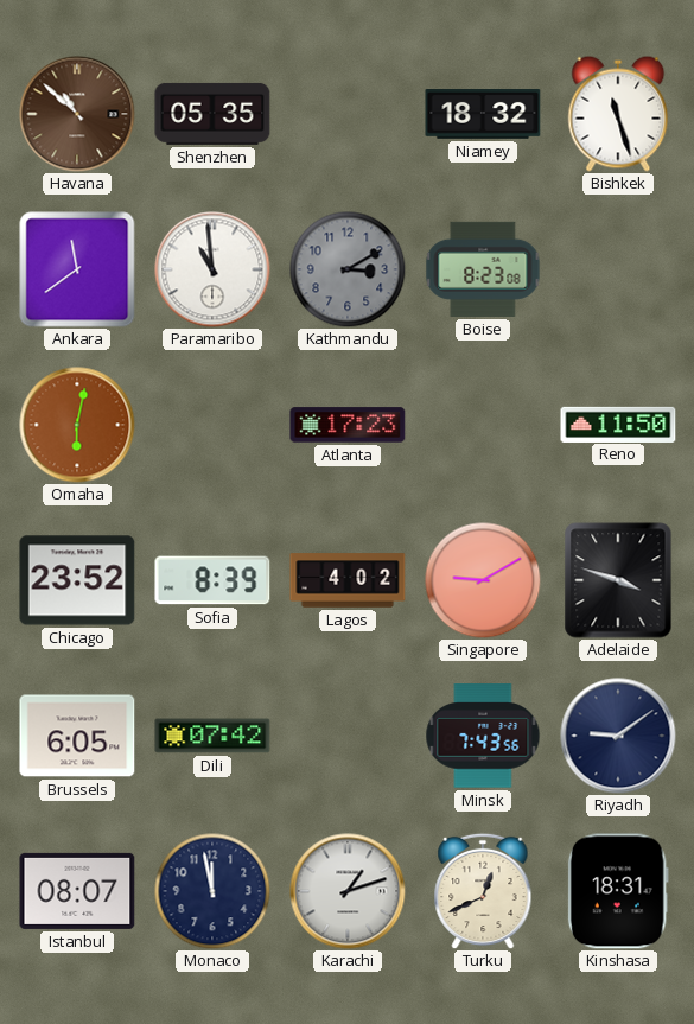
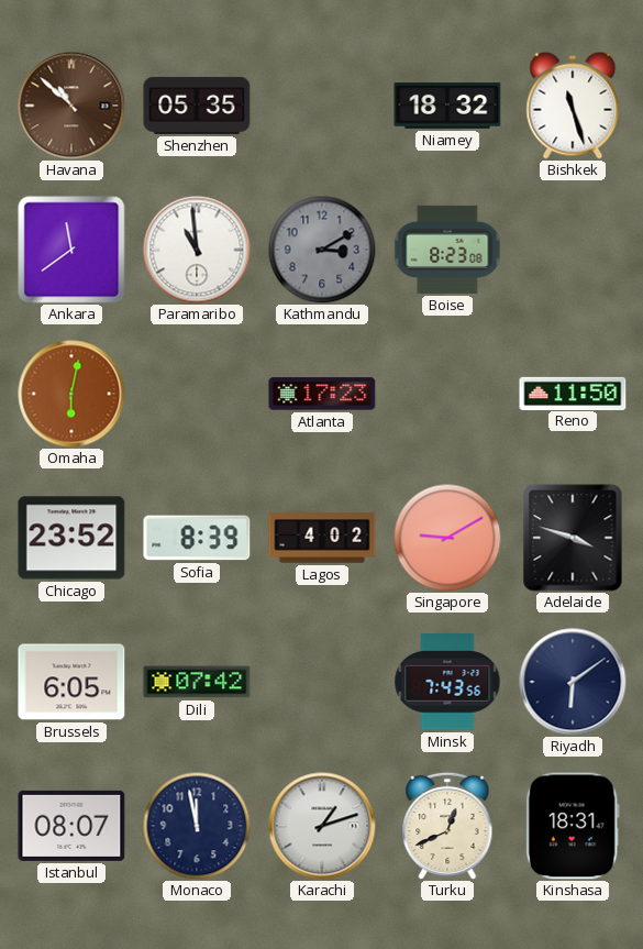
Riyadh: 9:09 -> 6:09
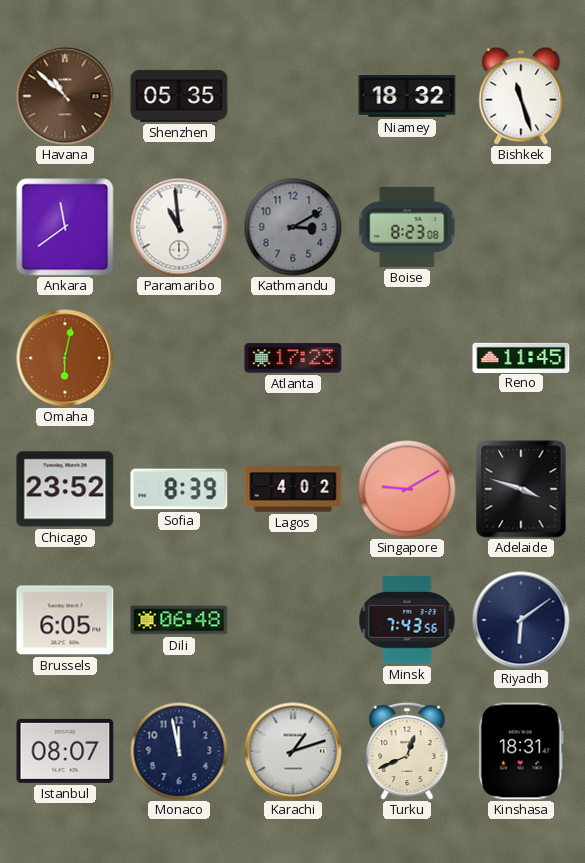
Reno: 11:50 -> 11:45
Dili: 07:42 -> 06:48
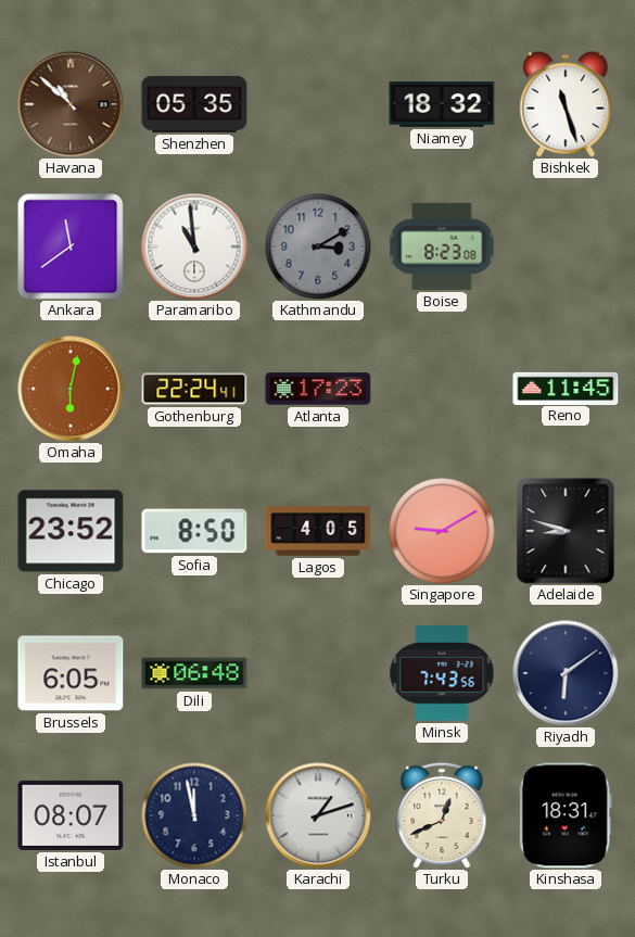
Gothenburg: none -> 22:24
Sofia: 8:39 -> 8:50
Lagos: 4:02 -> 4:05
Adelaide: 3:48 -> 8:48
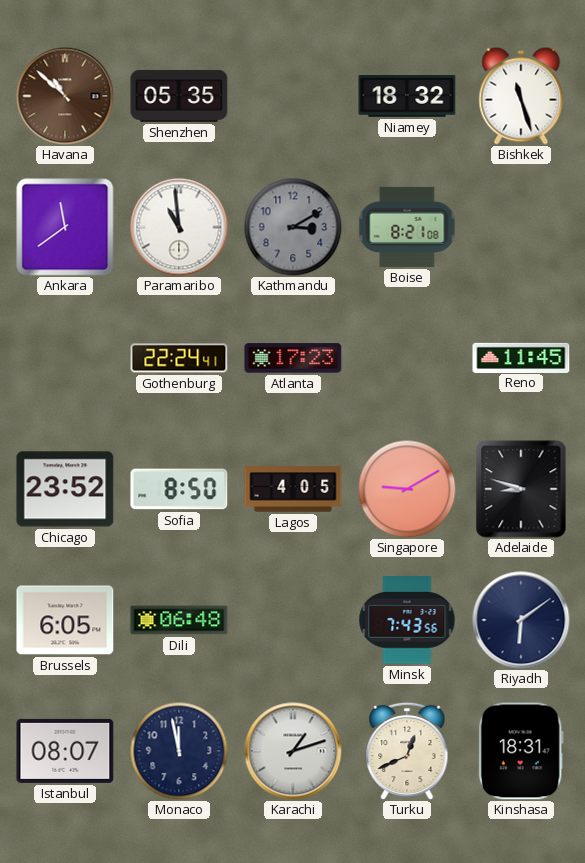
Boise: 8:23 -> 8:21
Omaha: 6:02 -> none
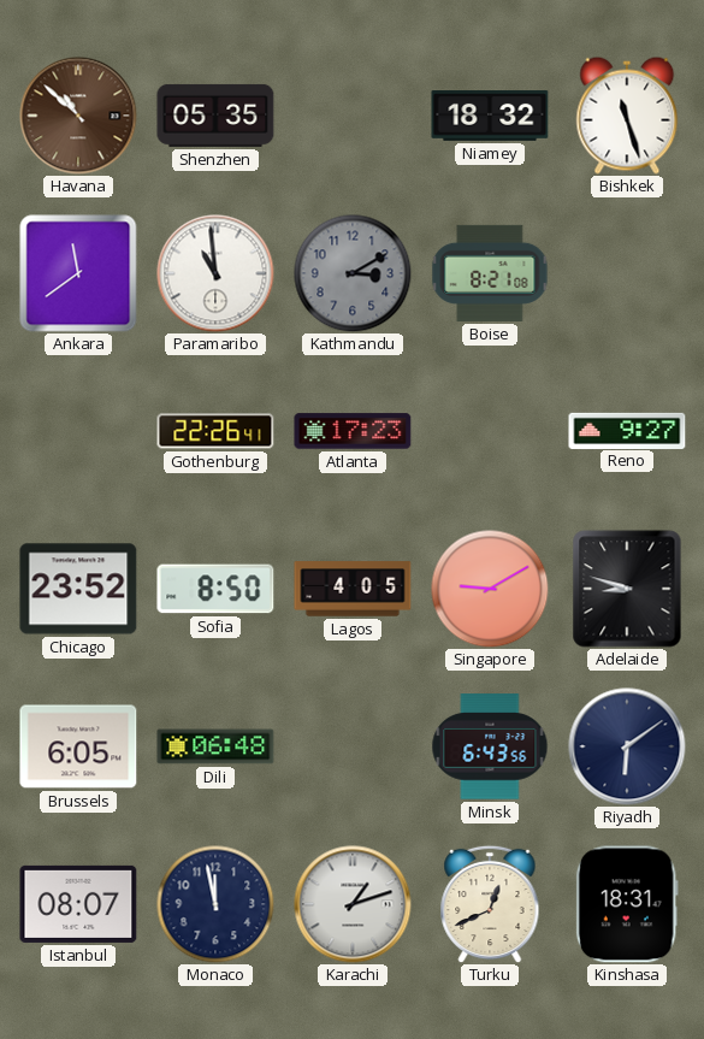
Gothenburg: 22:24 -> 22:26
Reno: 11:45 -> 9:27
Minsk: 7:43 -> 6:43
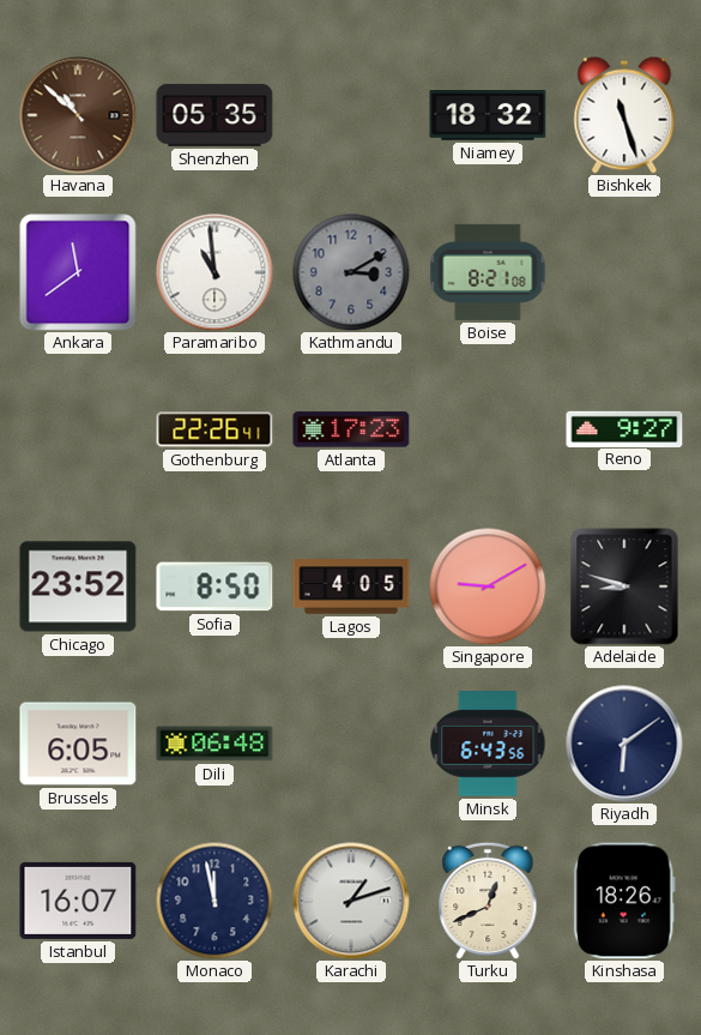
Istanbul: 08:07 -> 16:07
Kinshasa: 18:31 -> 18:26
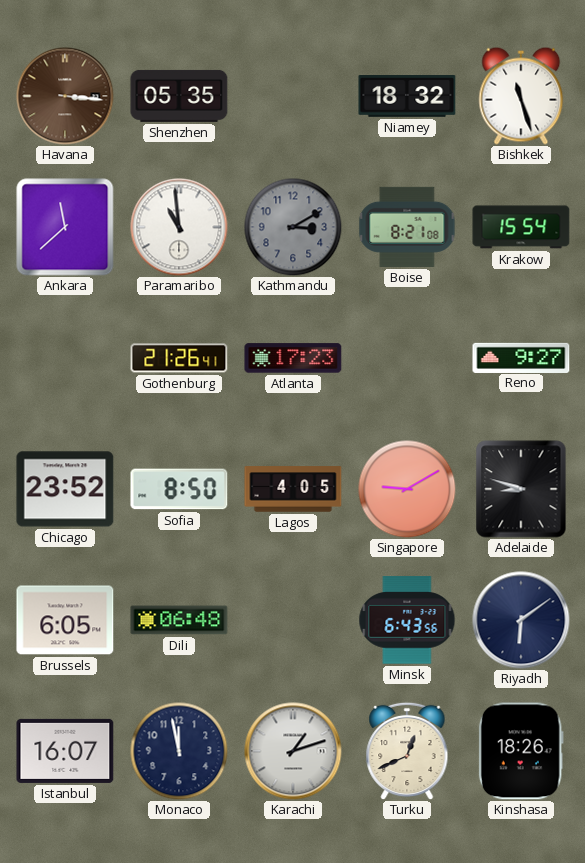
Havana: 10:52 -> 3:16
Ankara: 11:39 -> 11:38
Krakow: none -> 15:54
Gothenburg: 22:26 -> 21:26
